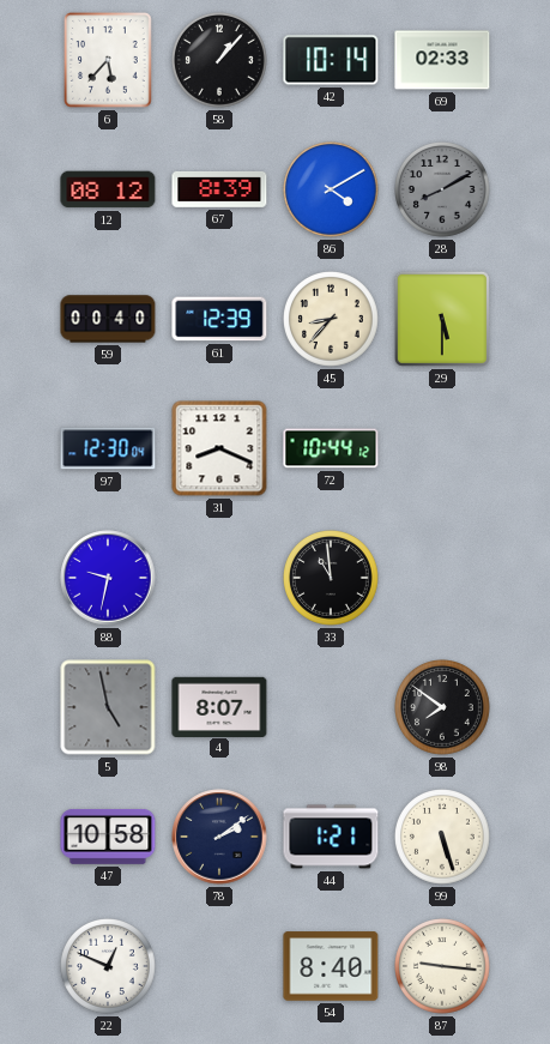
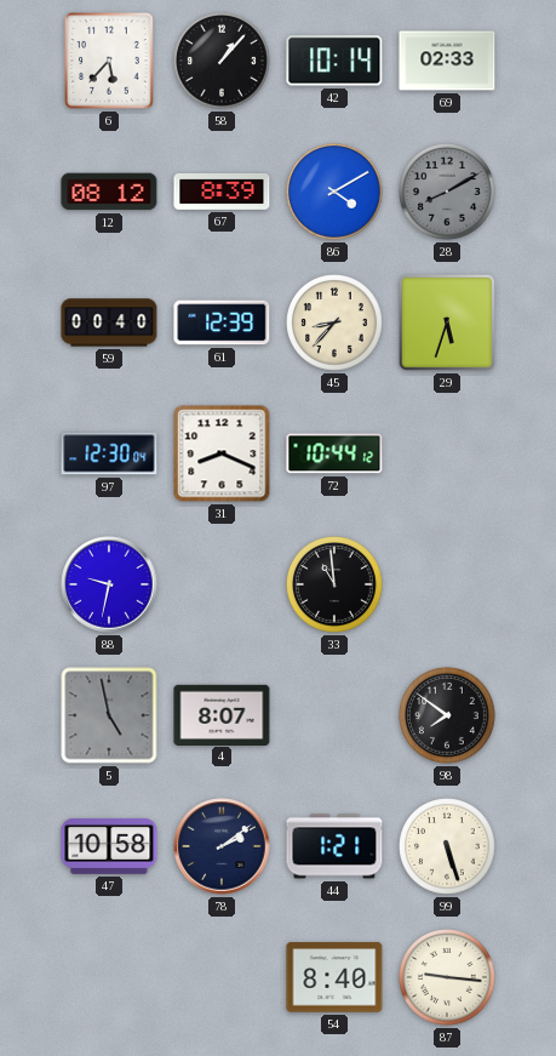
29: 5:30 -> 5:33
22: 12:49 -> none
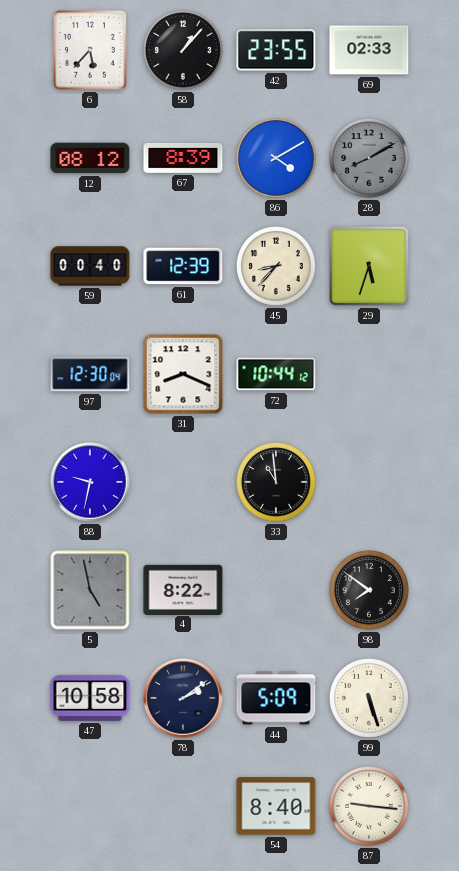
42: 10:14 -> 23:55
4: 8:07 -> 8:22
44: 1:21 -> 5:09
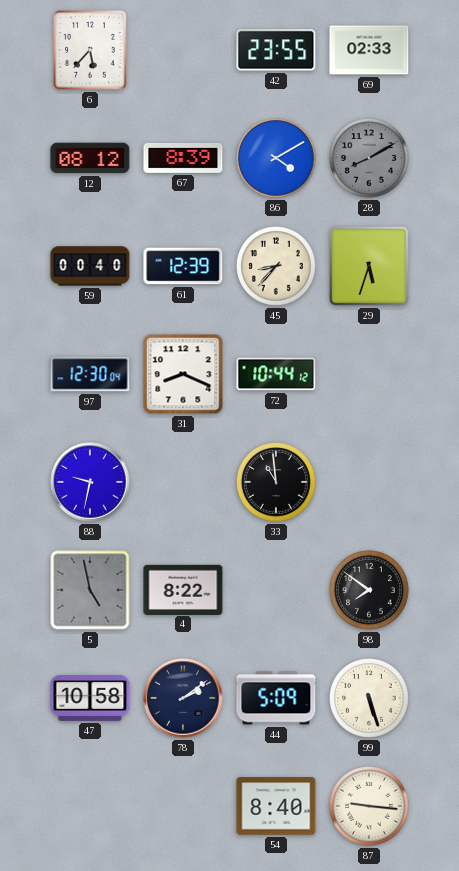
58: 1:07 -> none
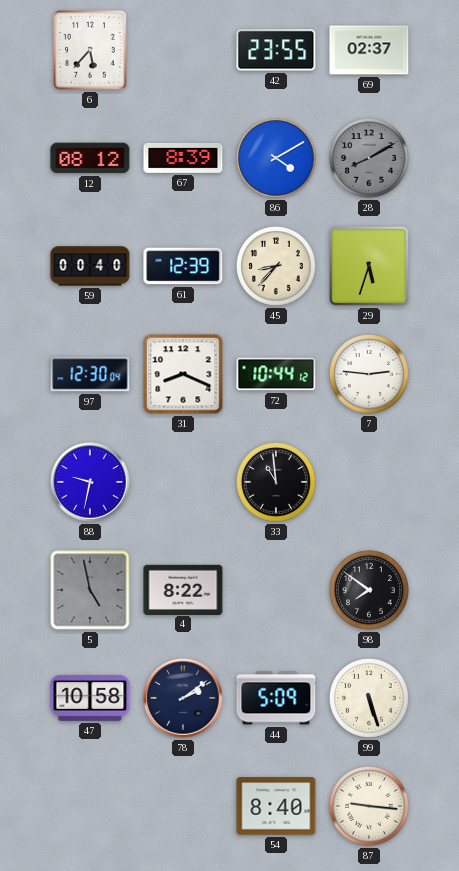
69: 02:33 -> 02:37
7: none -> 2:46
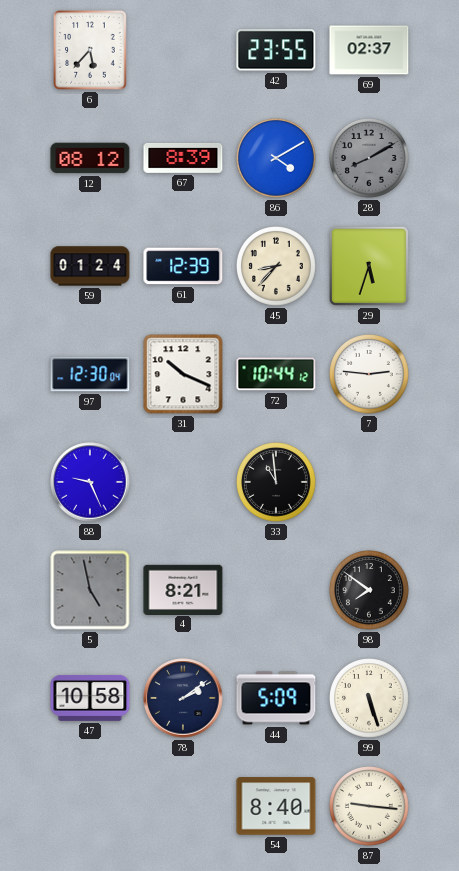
59: 00:40 -> 01:24
31: 8:19 -> 10:19
88: 9:32 -> 9:26
4: 8:22 -> 8:21
